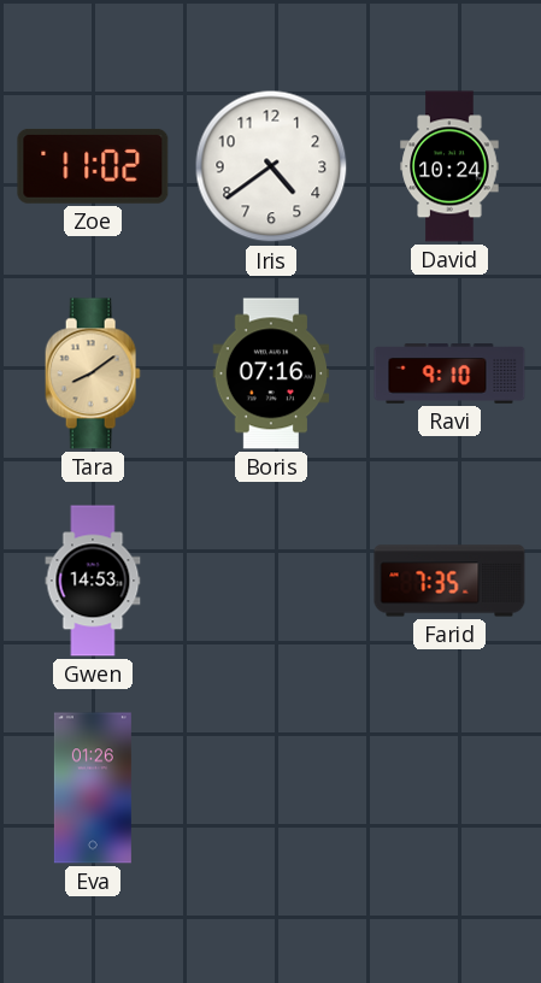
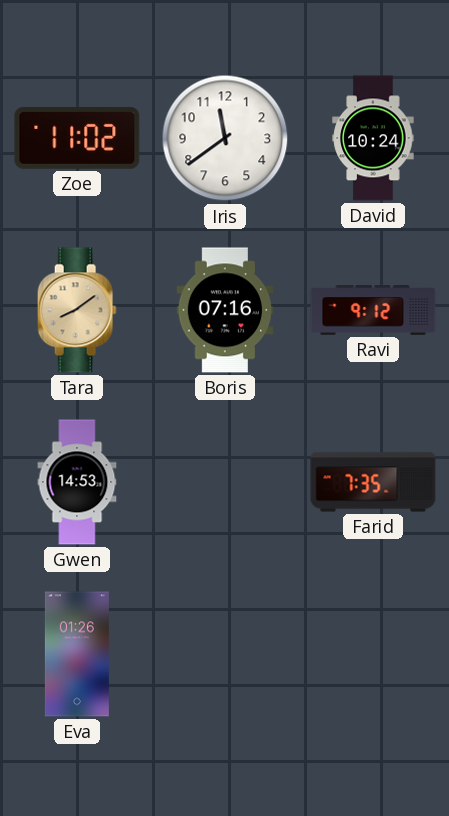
Iris: 4:39 -> 11:39
Ravi: 9:10 -> 9:12
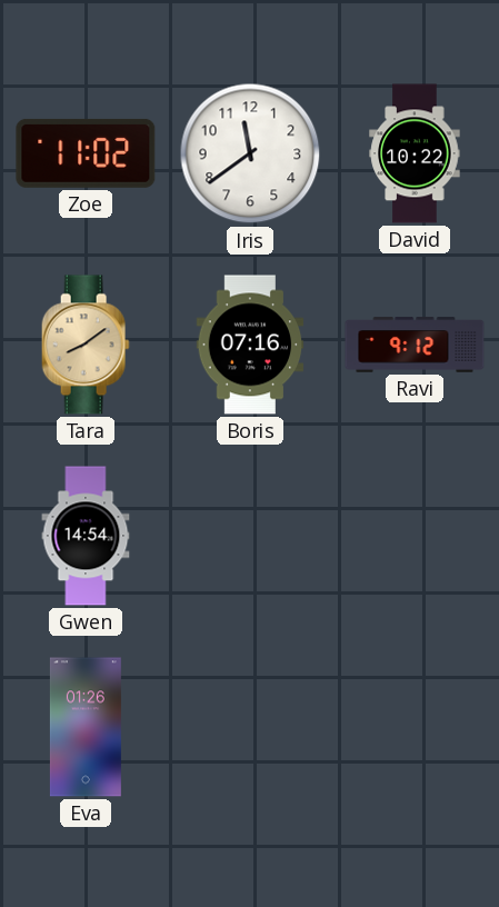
David: 10:24 -> 10:22
Gwen: 14:53 -> 14:54
Farid: 7:35 -> none
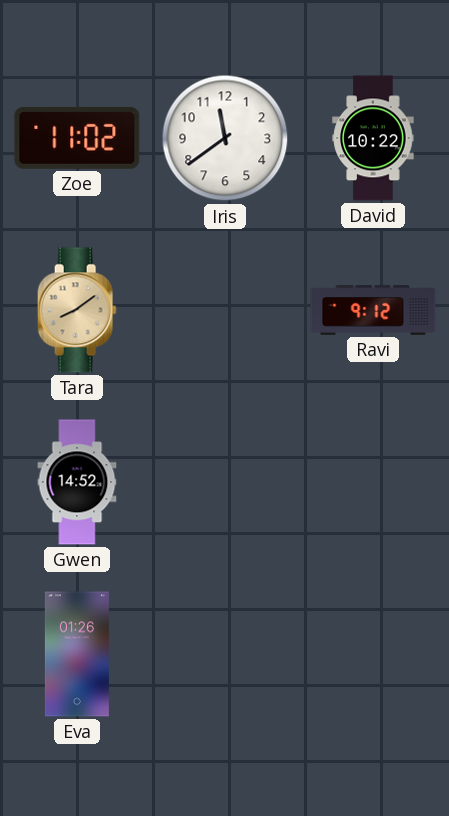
Boris: 07:16 -> none
Gwen: 14:54 -> 14:52
